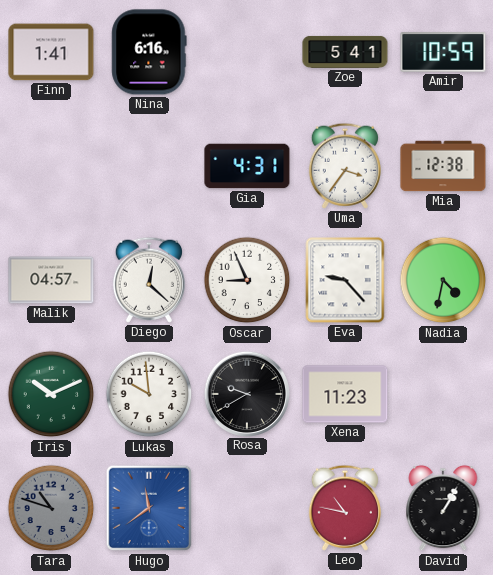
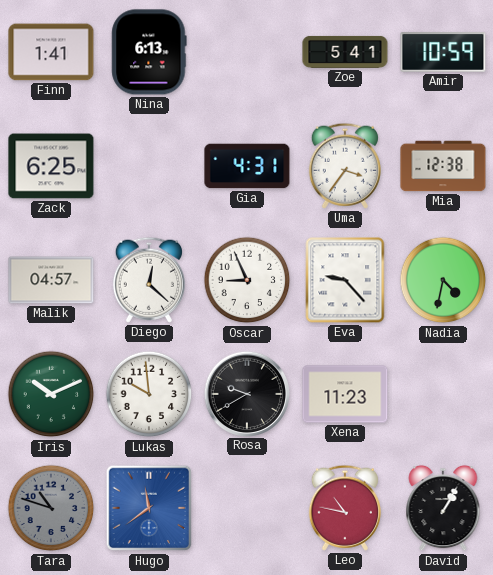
Nina: 6:16 -> 6:13
Zack: none -> 6:25
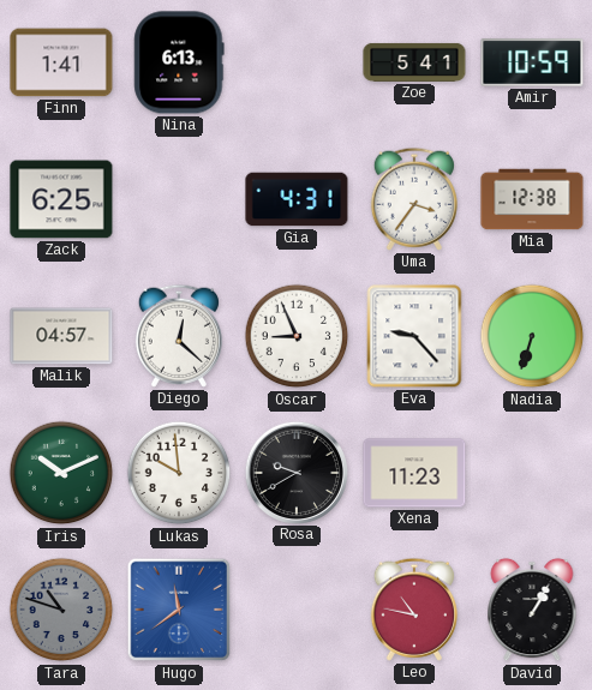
Nadia: 4:32 -> 6:33
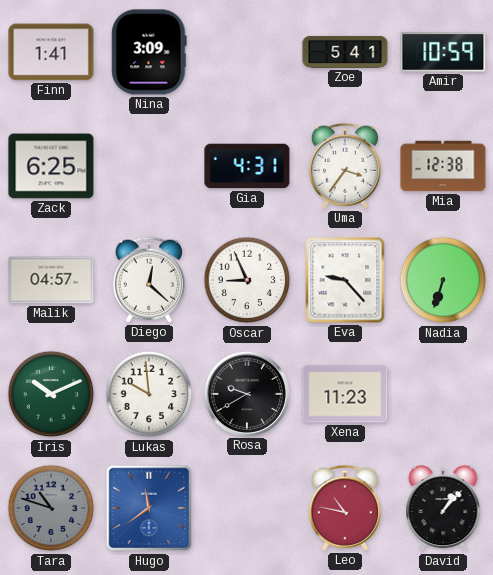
Nina: 6:13 -> 3:09
David: 1:05 -> 1:07
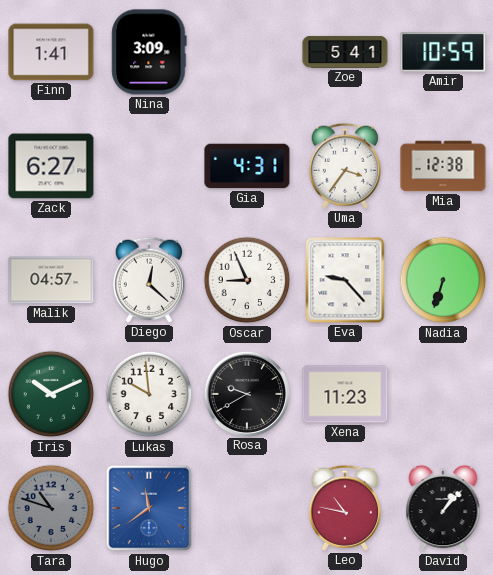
Zack: 6:25 -> 6:27
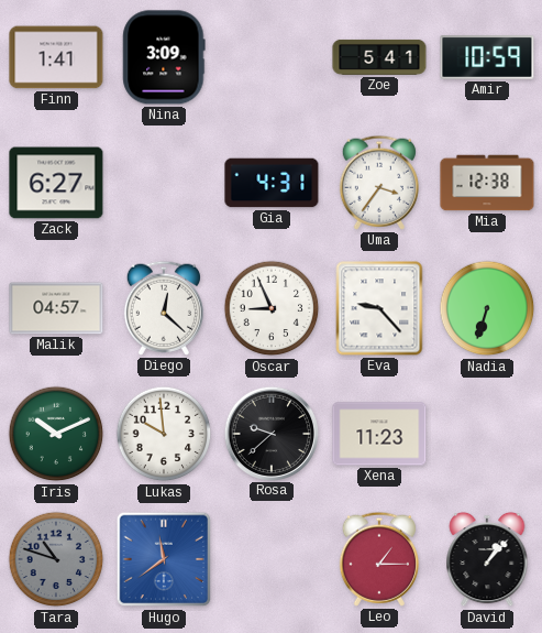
Rosa: 9:40 -> 9:38
Leo: 10:47 -> 1:15
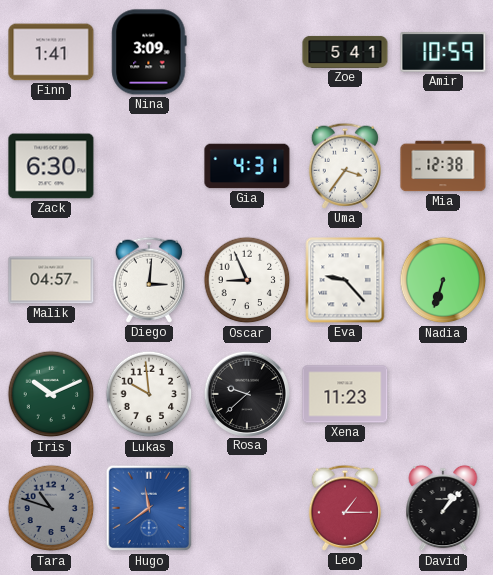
Zack: 6:27 -> 6:30
Diego: 12:22 -> 3:01
